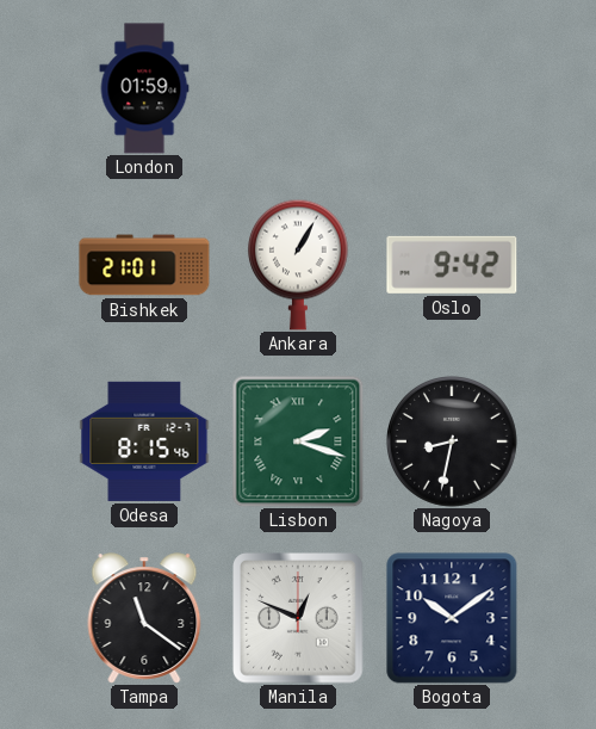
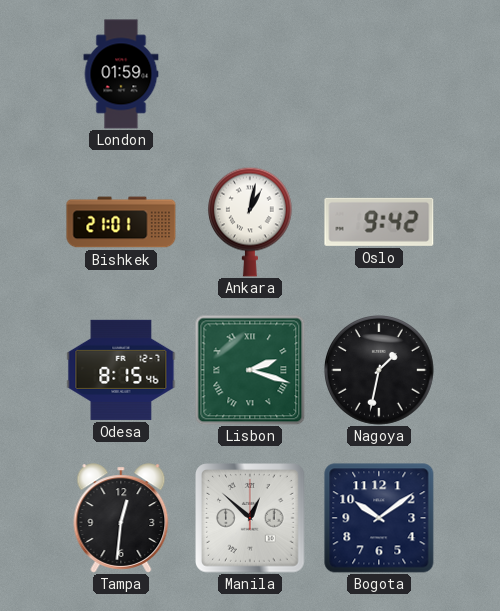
Ankara: 1:05 -> 1:02
Nagoya: 8:32 -> 1:32
Tampa: 11:21 -> 12:31
Manila: 12:49 -> 12:52
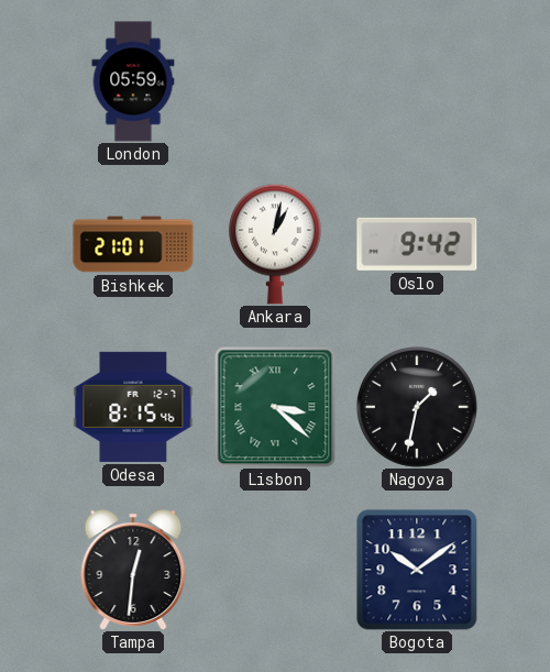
London: 01:59 -> 05:59
Lisbon: 2:18 -> 3:22
Manila: 12:52 -> none
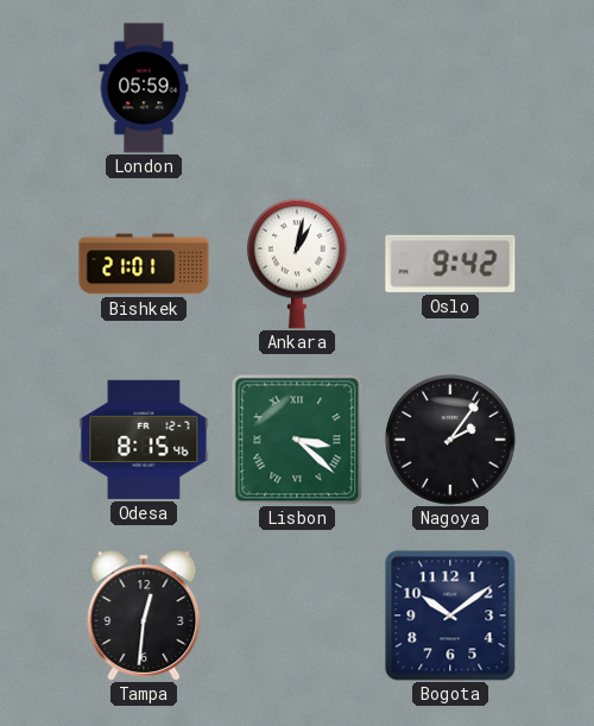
Nagoya: 1:32 -> 2:06
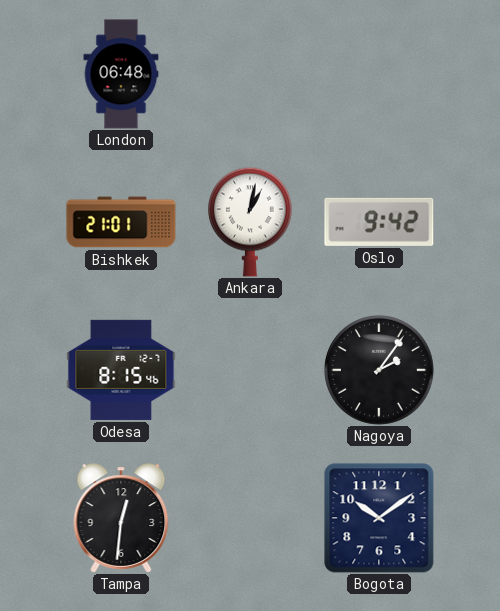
London: 05:59 -> 06:48
Lisbon: 3:22 -> none
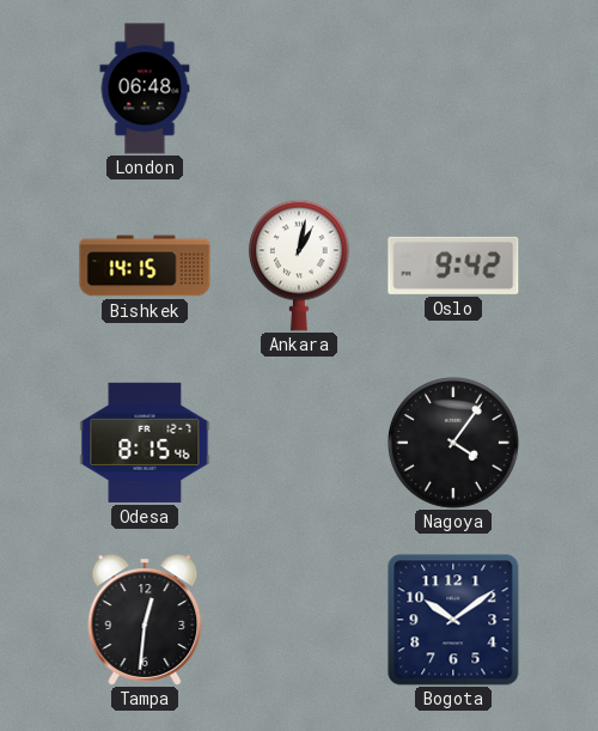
Bishkek: 21:01 -> 14:15
Nagoya: 2:06 -> 4:06
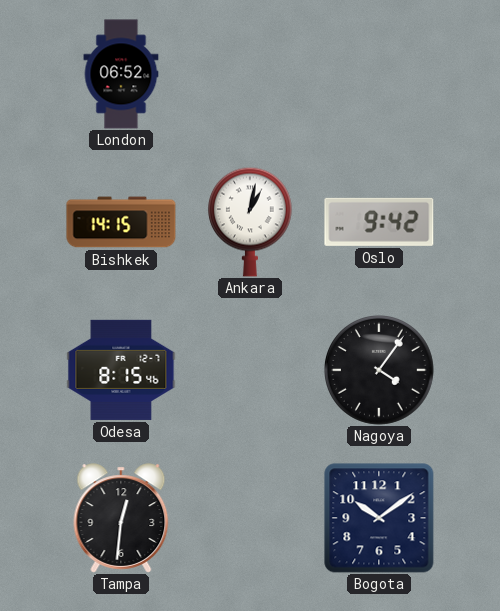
London: 06:48 -> 06:52
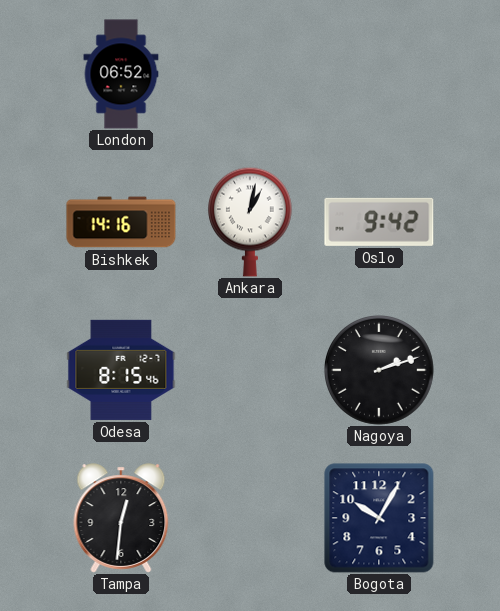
Bishkek: 14:15 -> 14:16
Nagoya: 4:06 -> 2:12
Bogota: 10:09 -> 10:05
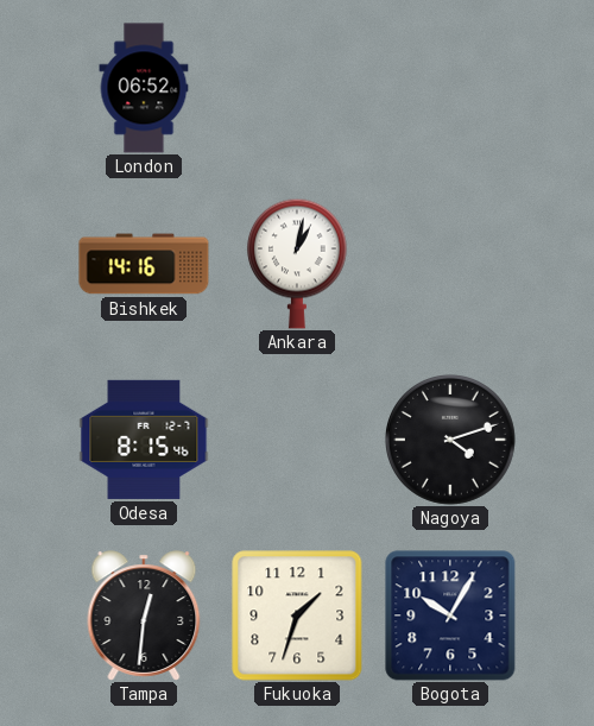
Oslo: 9:42 -> none
Nagoya: 2:12 -> 4:12
Fukuoka: none -> 1:33
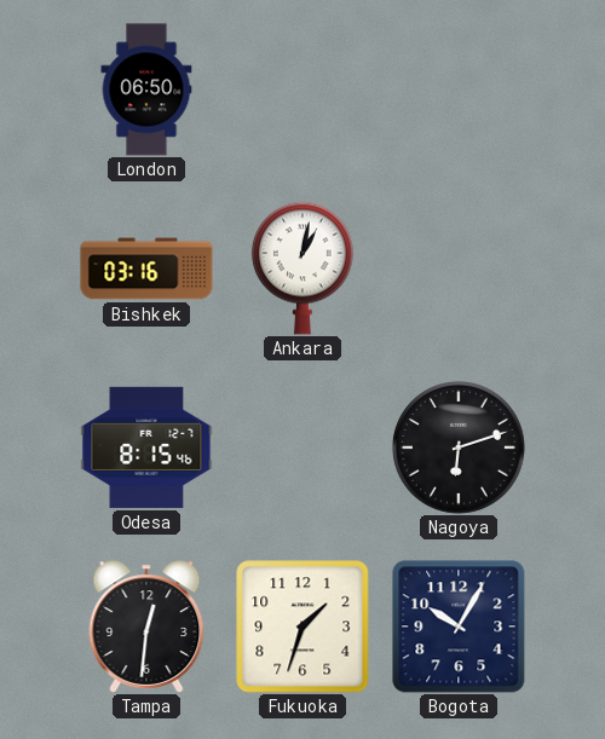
London: 06:52 -> 06:50
Bishkek: 14:16 -> 03:16
Nagoya: 4:12 -> 6:12
